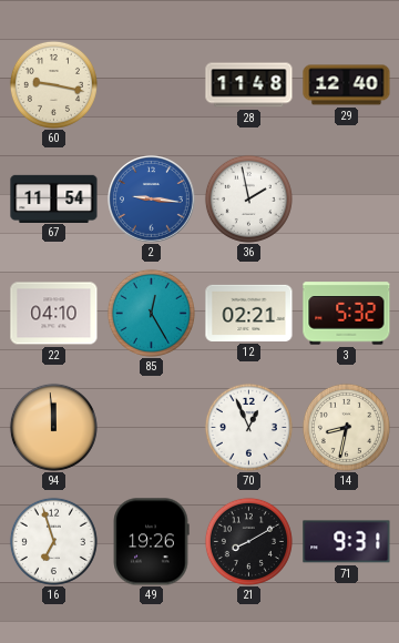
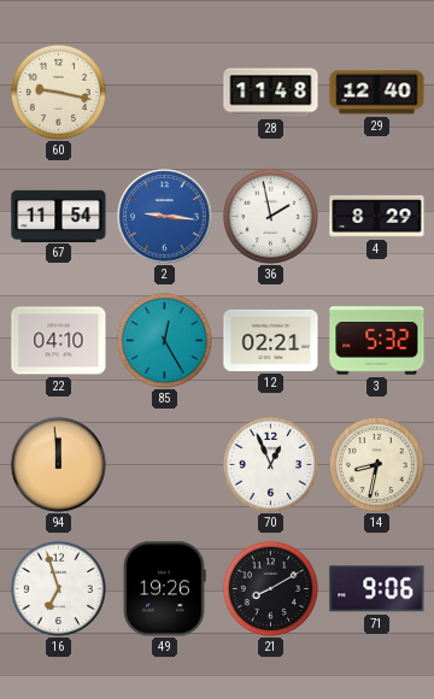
4: none -> 8:29
71: 9:31 -> 9:06
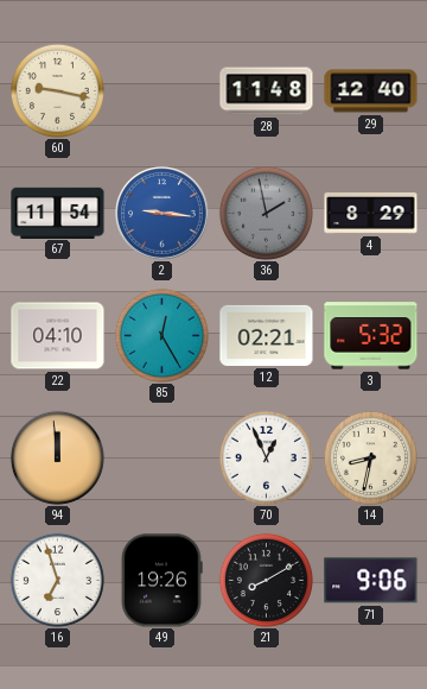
36 dial: white -> grey
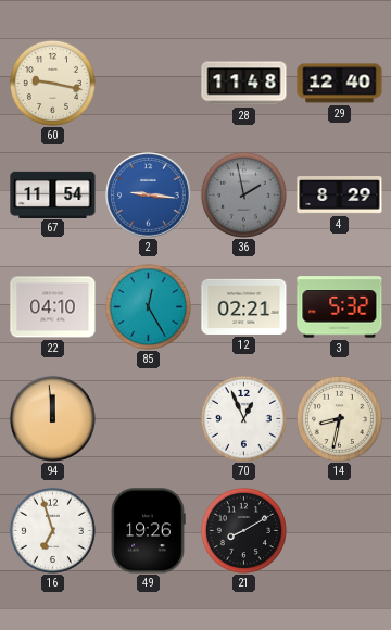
71: 9:06 -> none
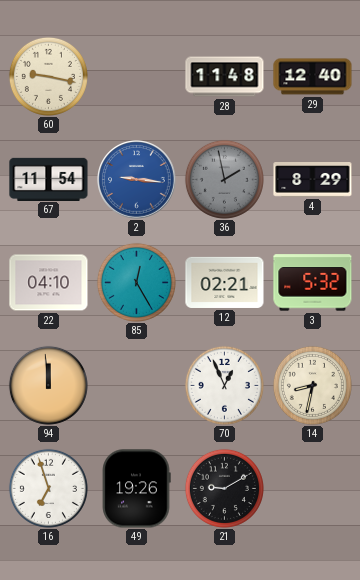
21: 8:10 -> 9:10
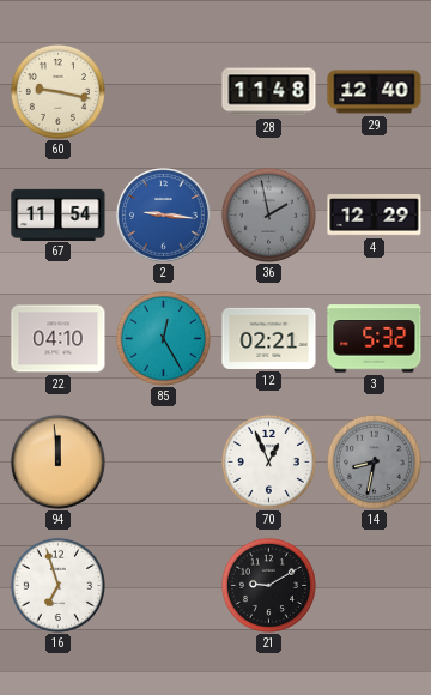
4: 8:29 -> 12:29
14 dial: cream -> grey
49: 19:26 -> none
